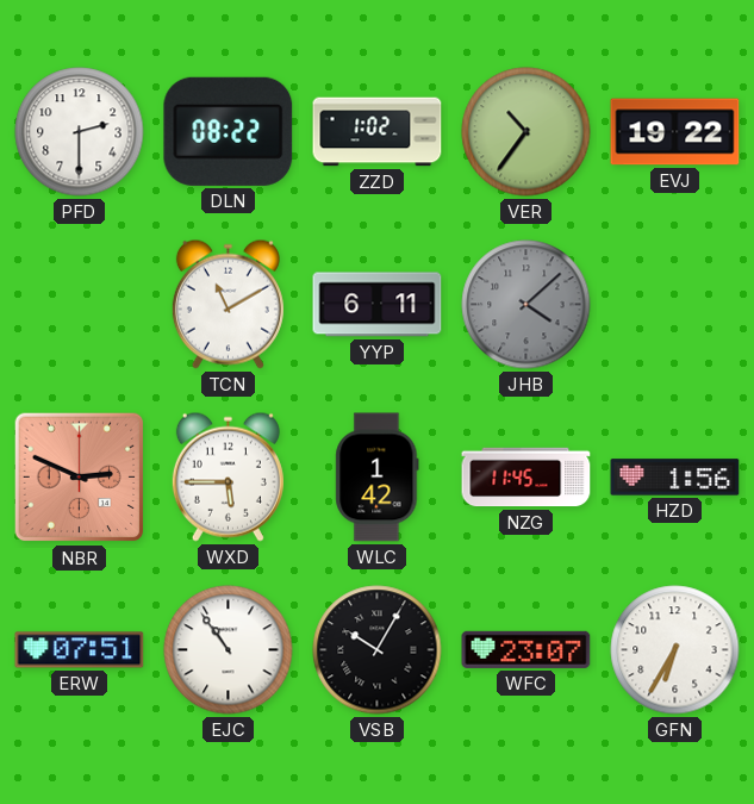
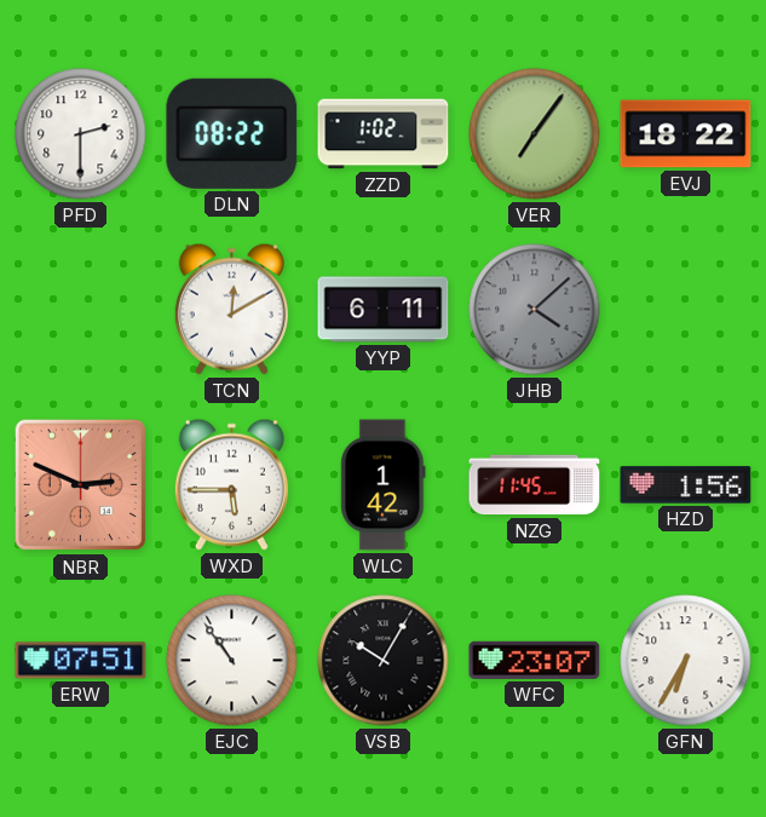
VER: 10:36 -> 7:06
EVJ: 19:22 -> 18:22
TCN: 11:10 -> 12:10
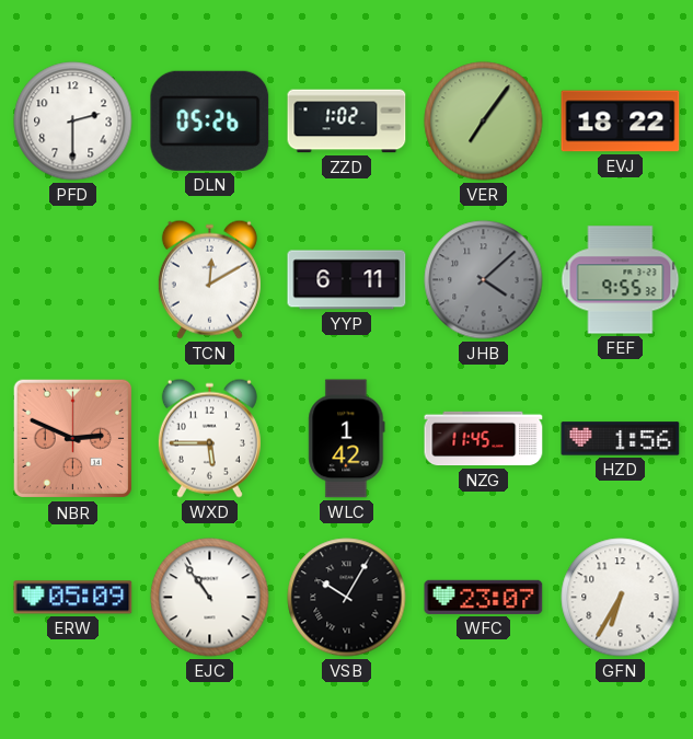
DLN: 08:22 -> 05:26
FEF: none -> 9:55
ERW: 07:51 -> 05:09
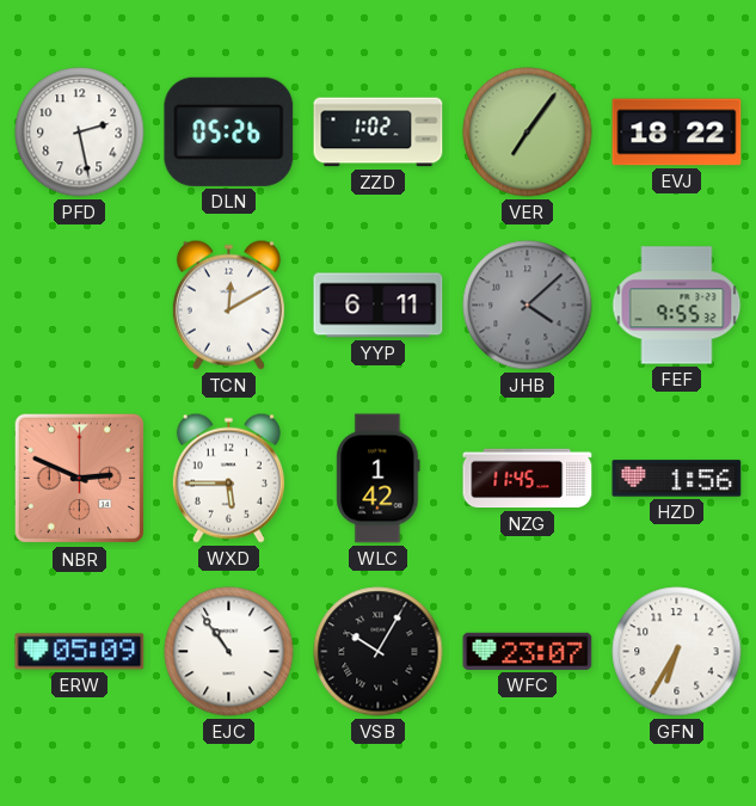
PFD: 2:30 -> 2:28
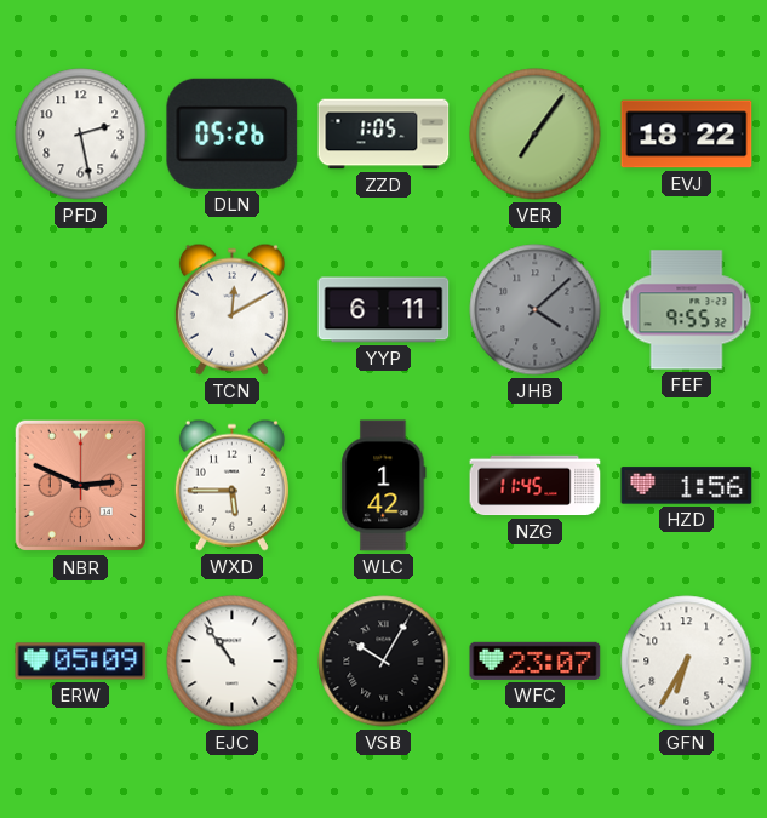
ZZD: 1:02 -> 1:05
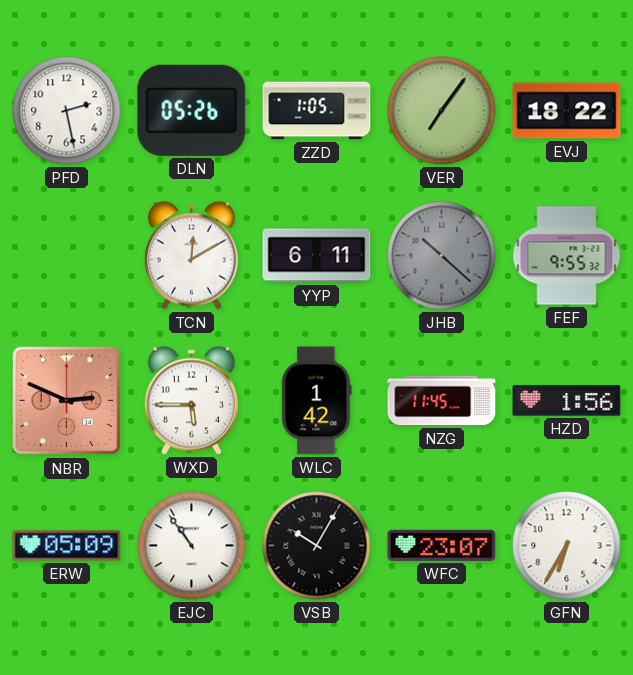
JHB: 4:08 -> 10:22
